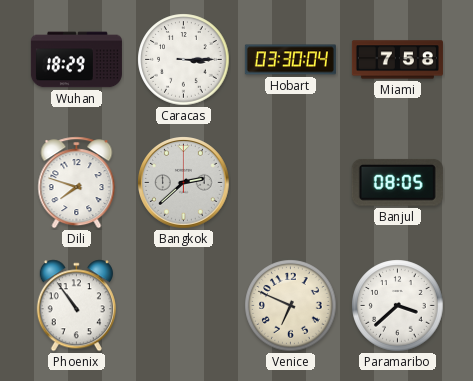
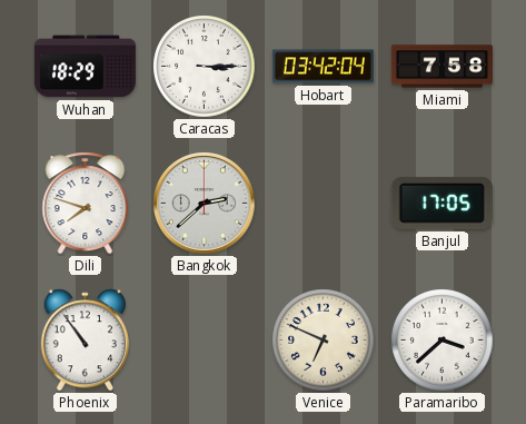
Hobart: 03:30 -> 03:42
Banjul: 08:05 -> 17:05
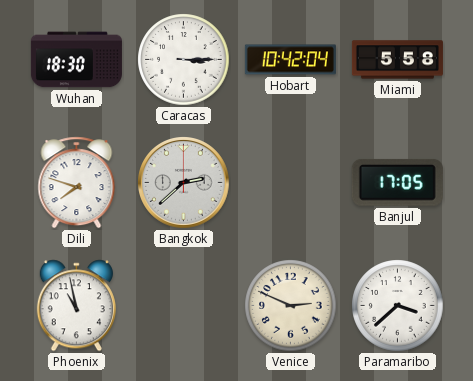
Wuhan: 18:29 -> 18:30
Hobart: 03:42 -> 10:42
Miami: 7:58 -> 5:58
Phoenix: 10:54 -> 10:58
Venice: 6:49 -> 2:49
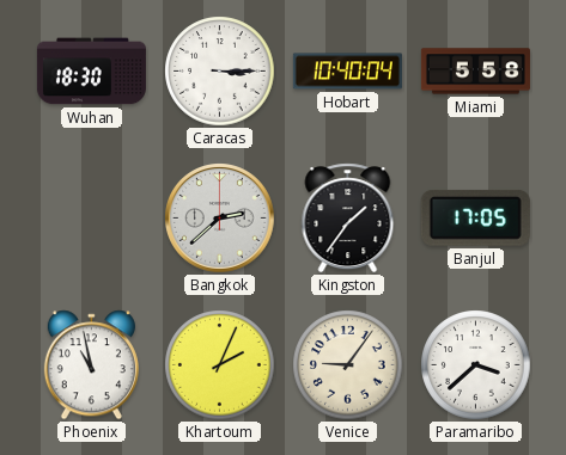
Hobart: 10:42 -> 10:40
Dili: 7:48 -> none
Kingston: none -> 1:36
Khartoum: none -> 2:04
Venice: 2:49 -> 9:06
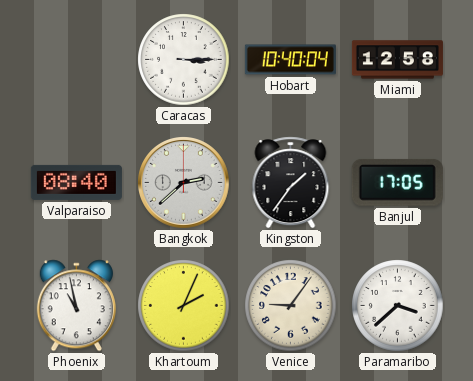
Wuhan: 18:30 -> none
Miami: 5:58 -> 12:58
Valparaiso: none -> 08:40
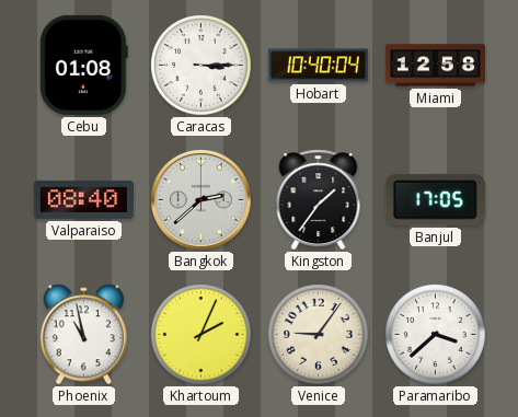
Cebu: none -> 01:08
